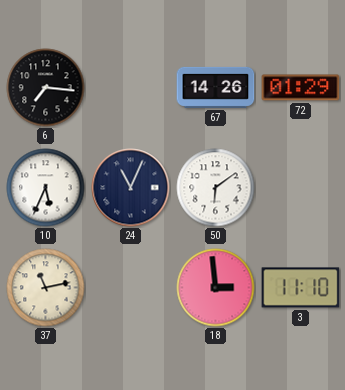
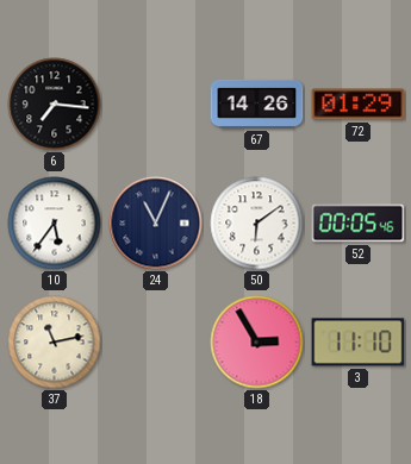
10: 5:34 -> 5:36
52: none -> 00:05
18: 2:59 -> 2:55
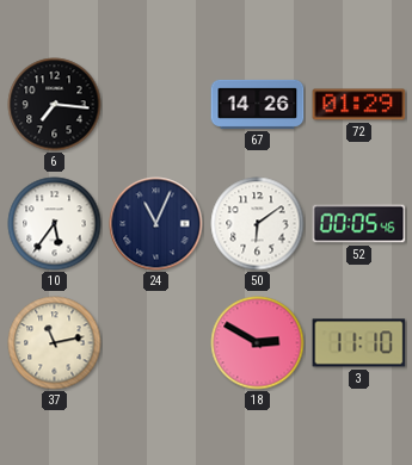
18: 2:55 -> 2:50
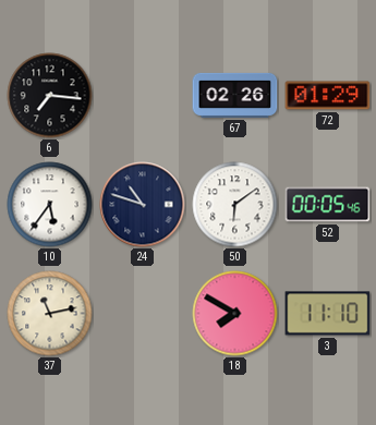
67: 14:26 -> 02:26
24: 11:04 -> 10:48
18: 2:50 -> 7:50
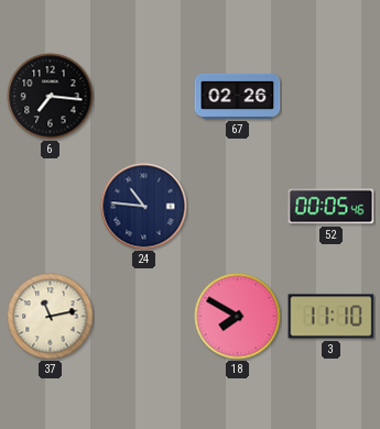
72: 01:29 -> none
10: 5:36 -> none
24: 10:48 -> 10:46
50: 6:09 -> none
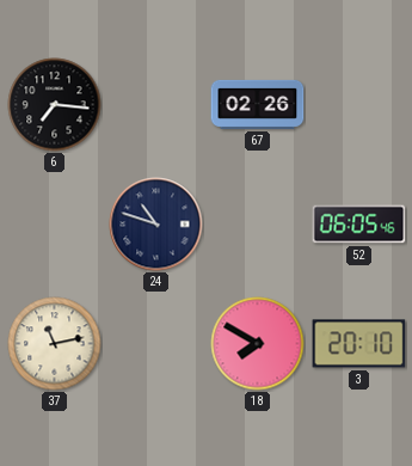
24: 10:46 -> 10:48
52: 00:05 -> 06:05
3: 11:10 -> 20:10
